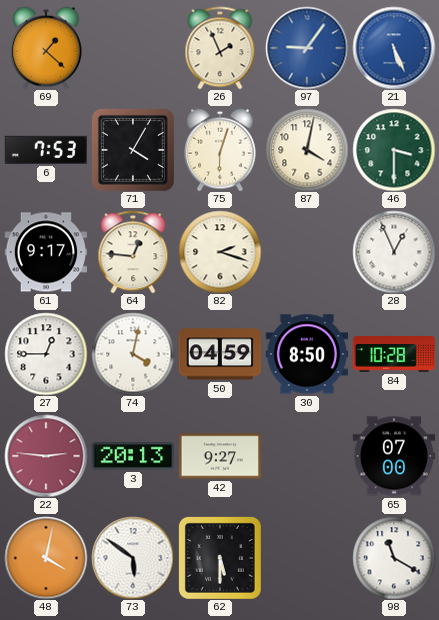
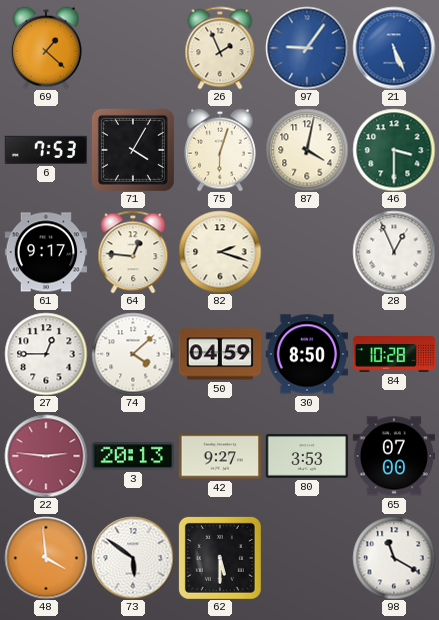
74: 4:02 -> 4:08
80: none -> 3:53
48: 4:02 -> 3:59
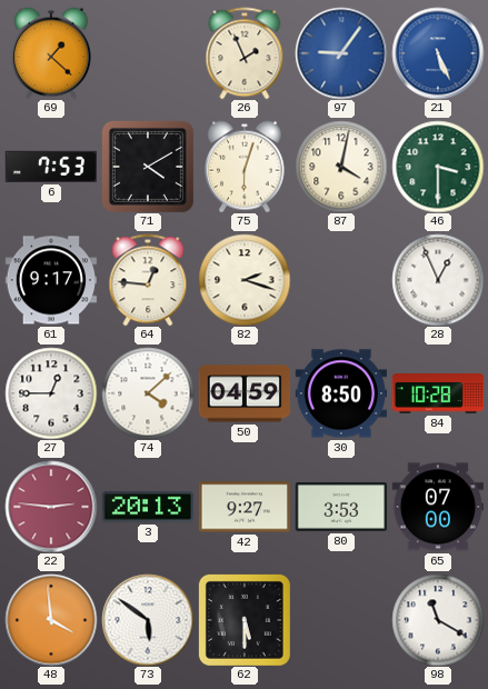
71: 4:05 -> 4:10
